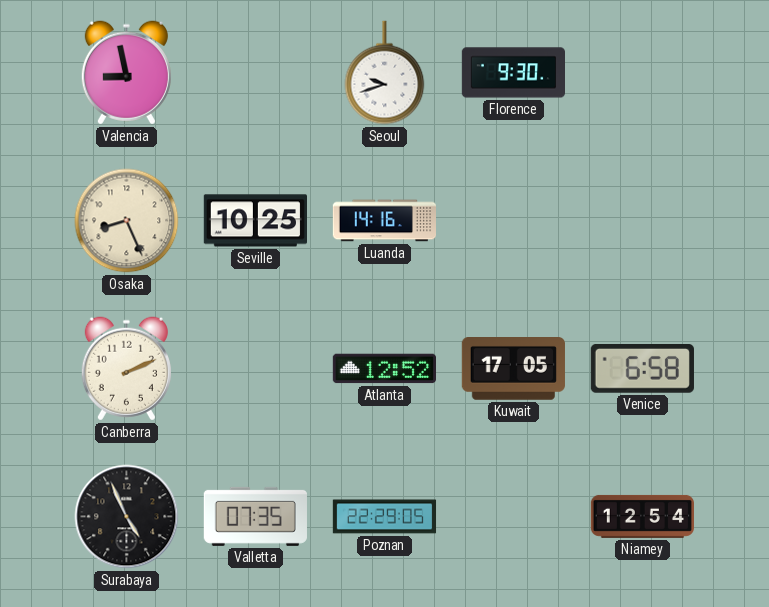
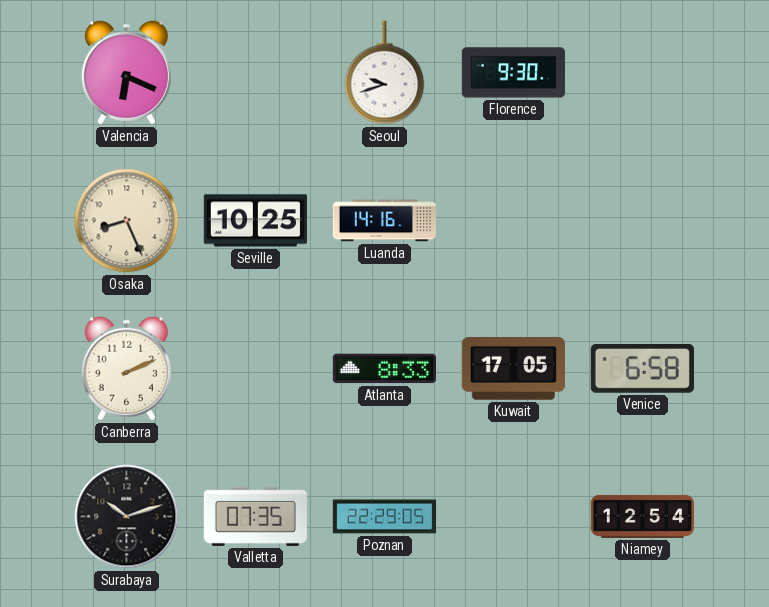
Valencia: 8:58 -> 6:19
Atlanta: 12:52 -> 8:33
Surabaya: 4:56 -> 10:12
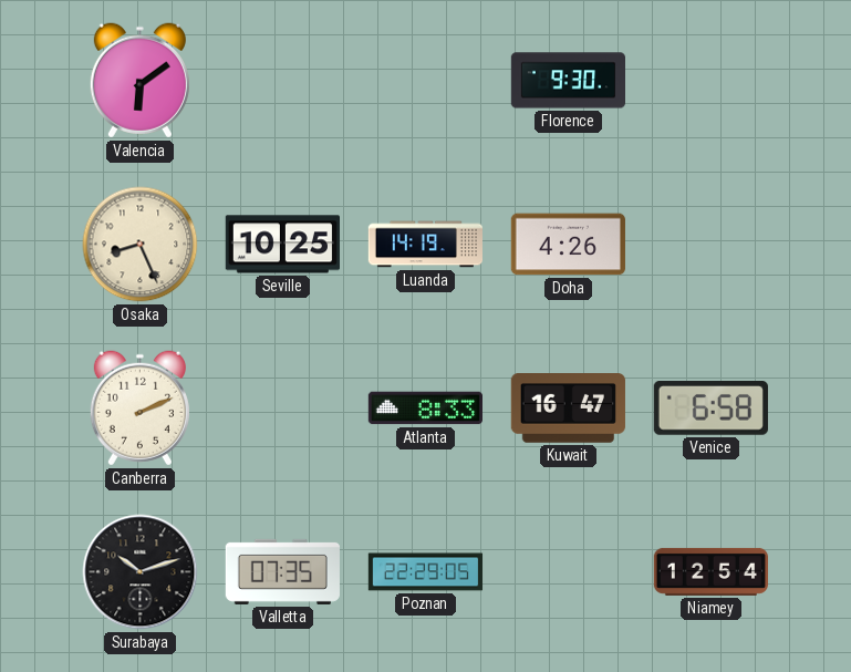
Valencia: 6:19 -> 6:09
Seoul: 9:42 -> none
Luanda: 14:16 -> 14:19
Doha: none -> 4:26
Kuwait: 17:05 -> 16:47
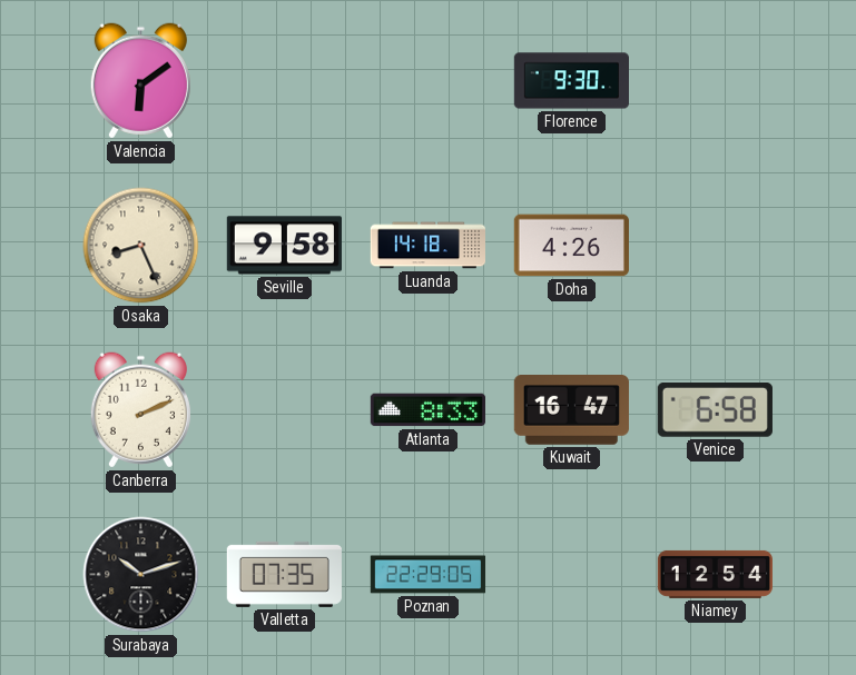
Seville: 10:25 -> 9:58
Luanda: 14:19 -> 14:18
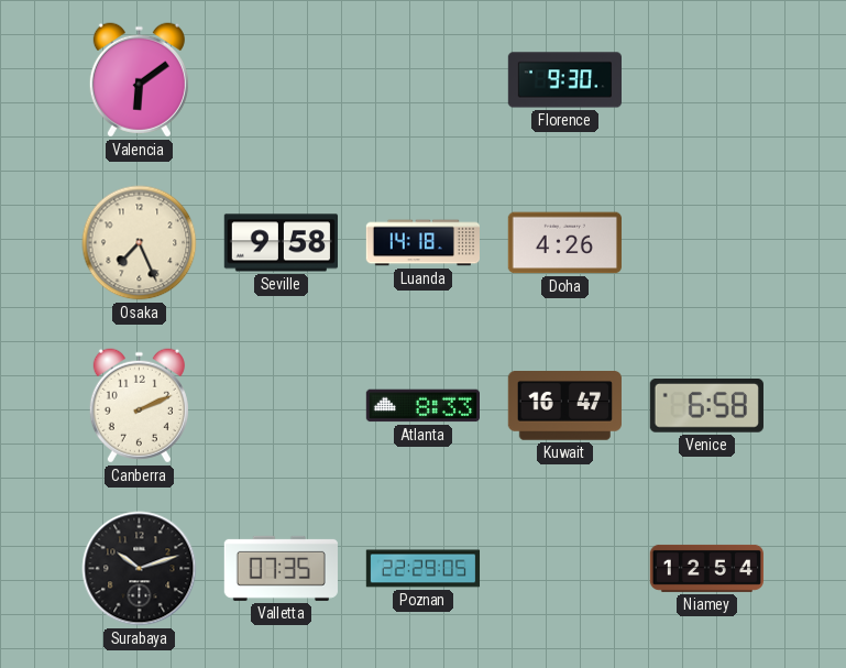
Osaka: 8:26 -> 7:26
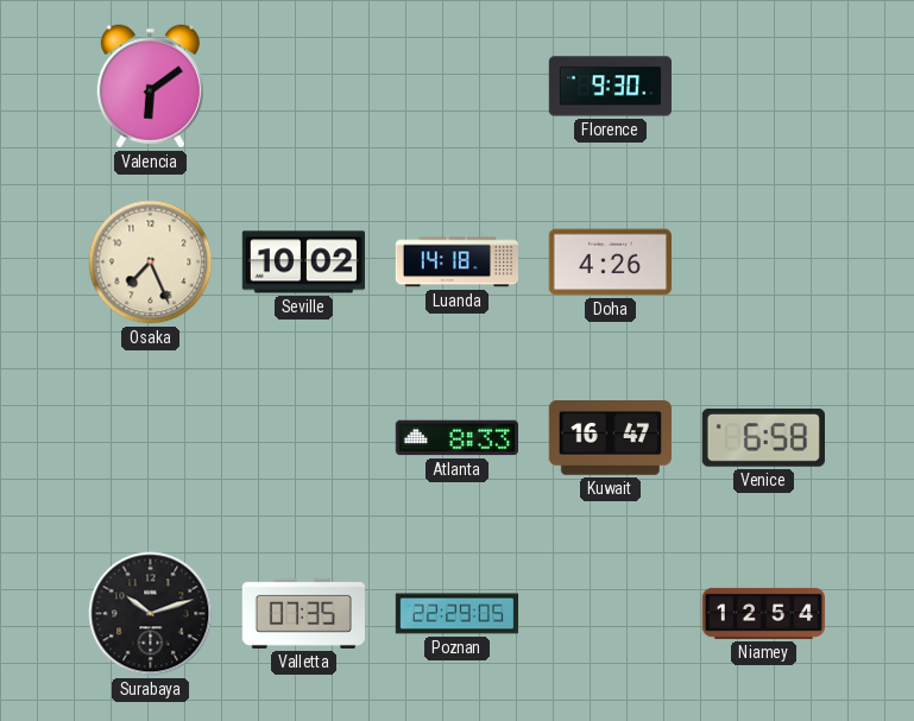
Seville: 9:58 -> 10:02
Canberra: 2:11 -> none
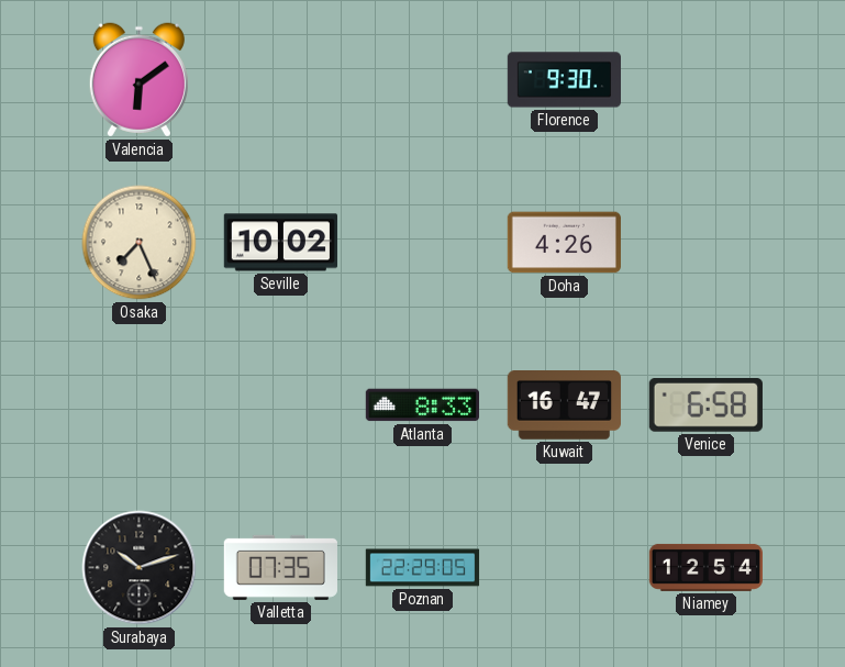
Luanda: 14:18 -> none
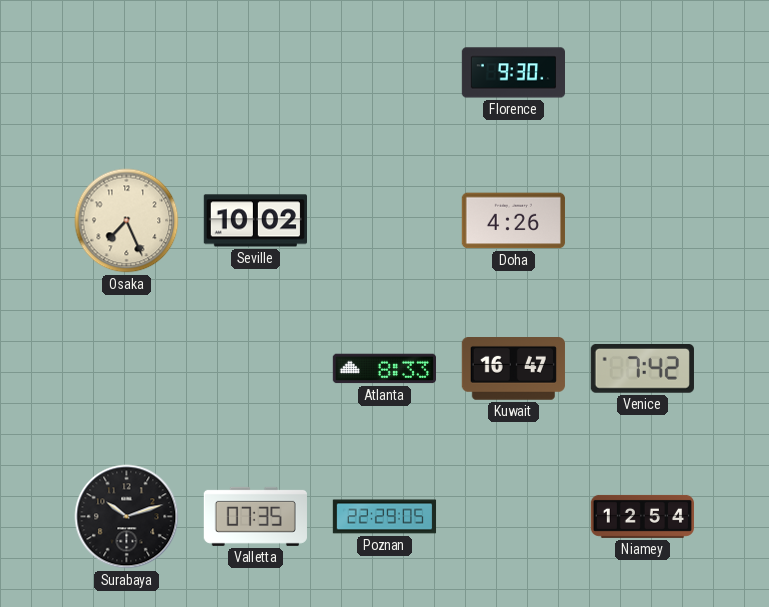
Valencia: 6:09 -> none
Venice: 6:58 -> 7:42
